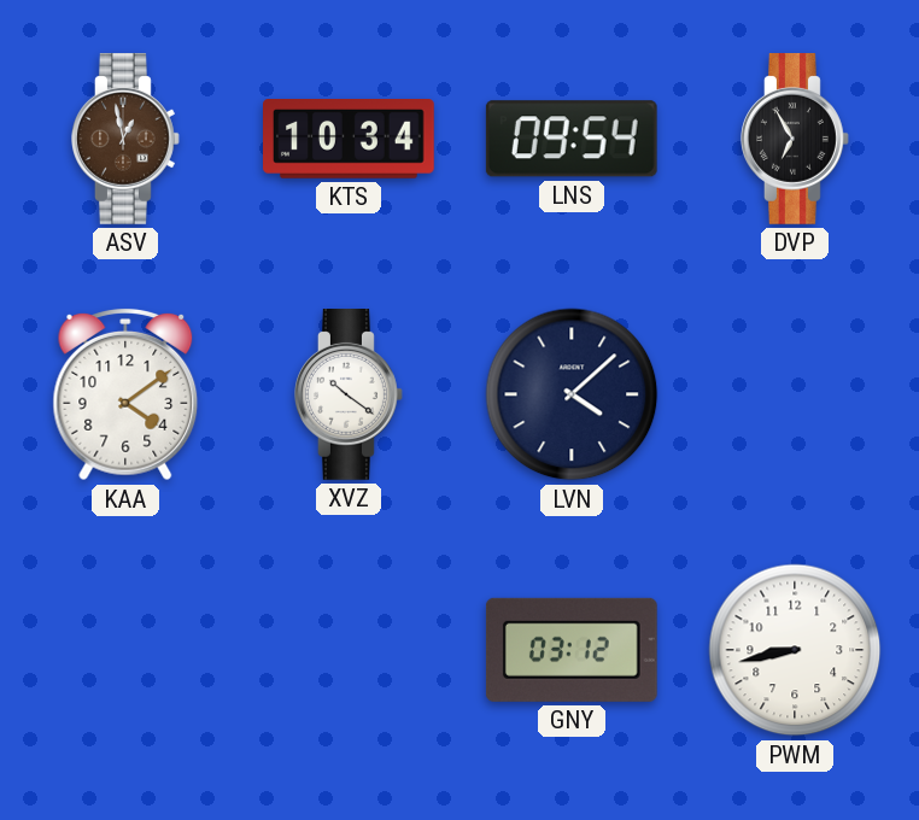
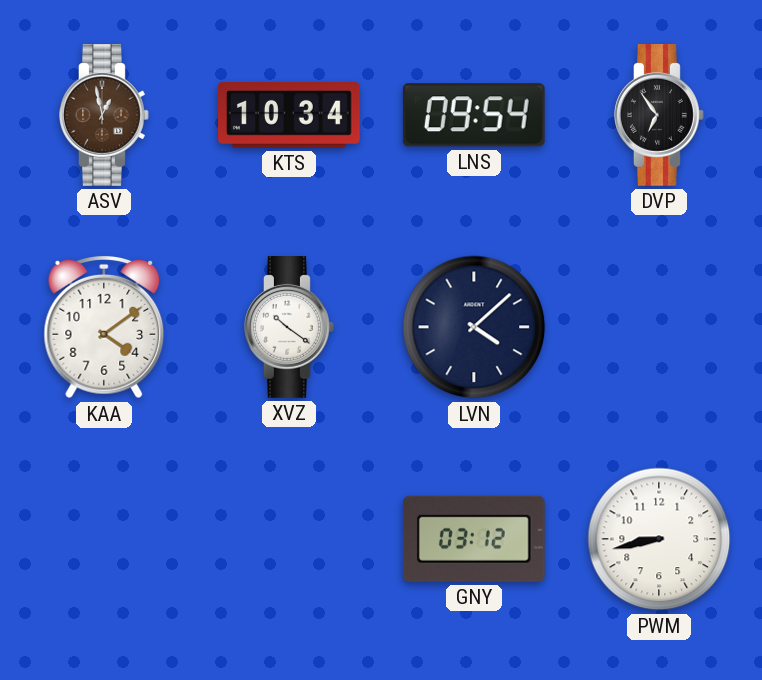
DVP: 6:55 -> 6:54
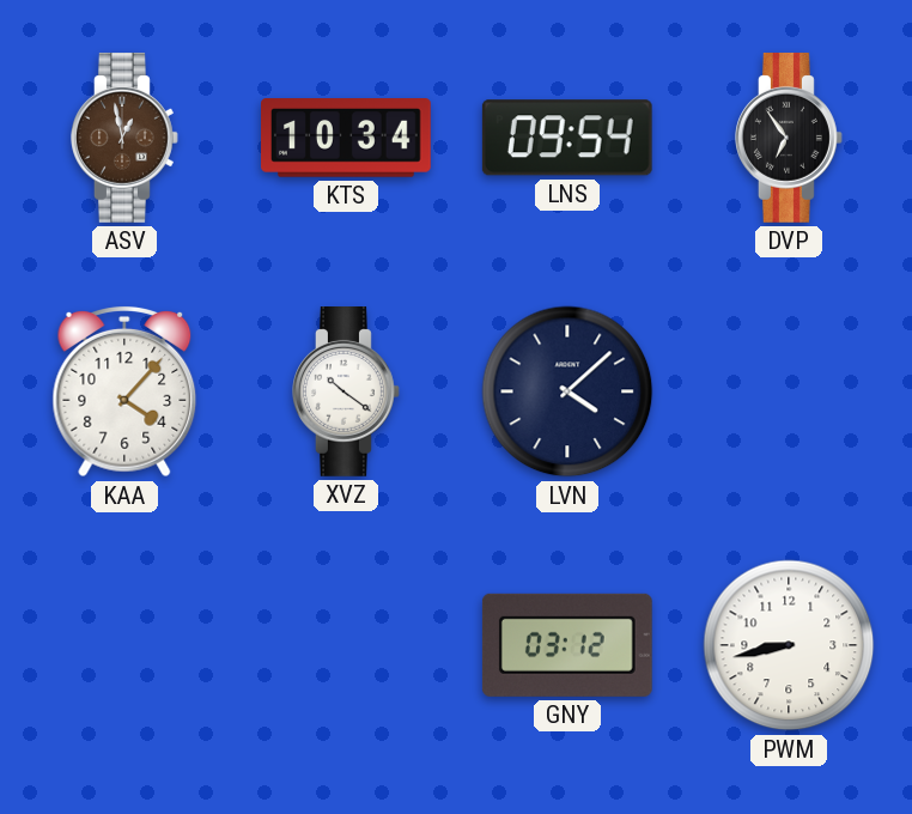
KAA: 4:09 -> 4:07
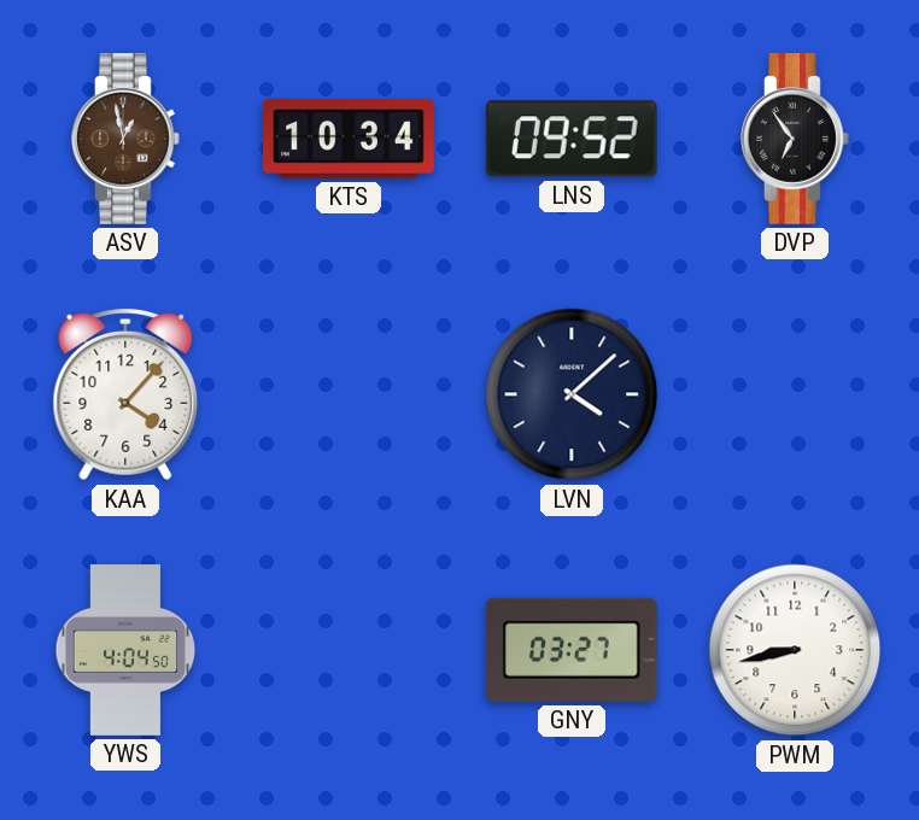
LNS: 09:54 -> 09:52
XVZ: 10:21 -> none
YWS: none -> 4:04
GNY: 03:12 -> 03:27
